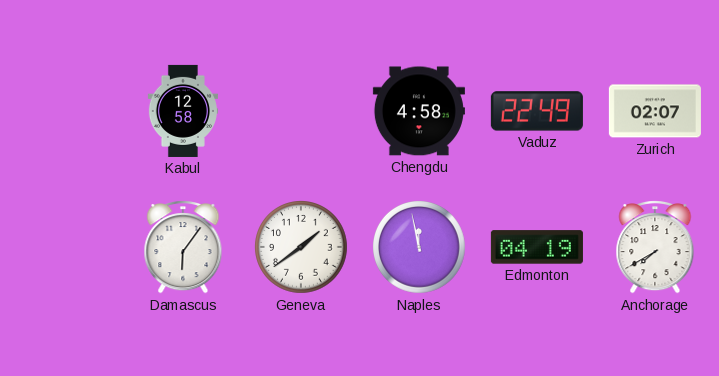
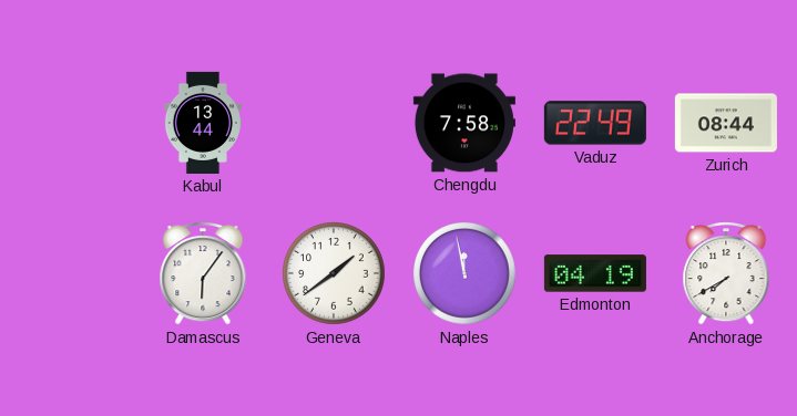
Kabul: 12:58 -> 13:44
Chengdu: 4:58 -> 7:58
Zurich: 02:07 -> 08:44
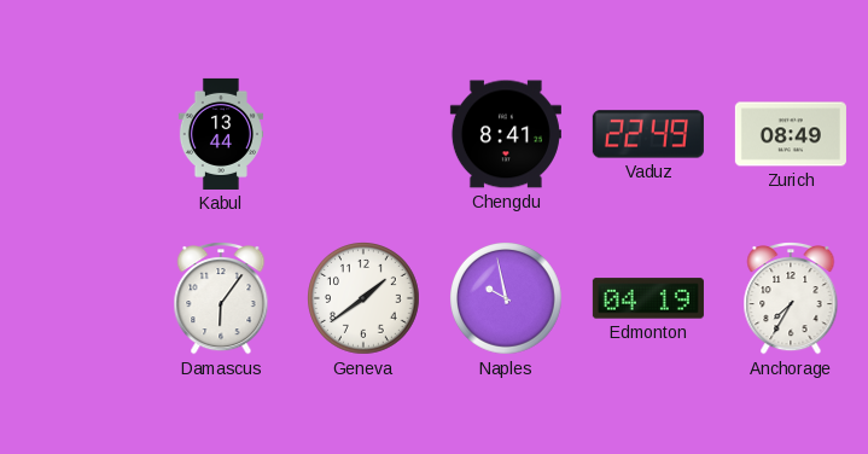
Chengdu: 7:58 -> 8:41
Zurich: 08:44 -> 08:49
Naples: 11:58 -> 9:58
Anchorage: 7:40 -> 7:35
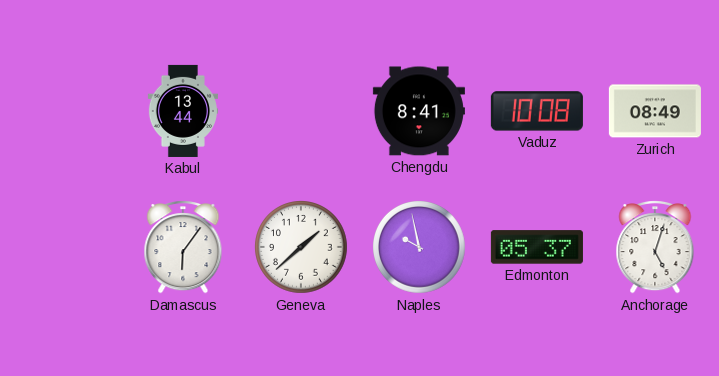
Vaduz: 22:49 -> 10:08
Geneva: 1:39 -> 1:38
Edmonton: 04:19 -> 05:37
Anchorage: 7:35 -> 5:03
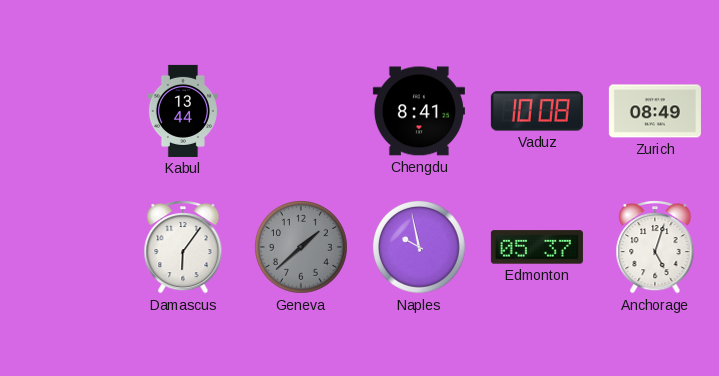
Geneva dial: white -> grey
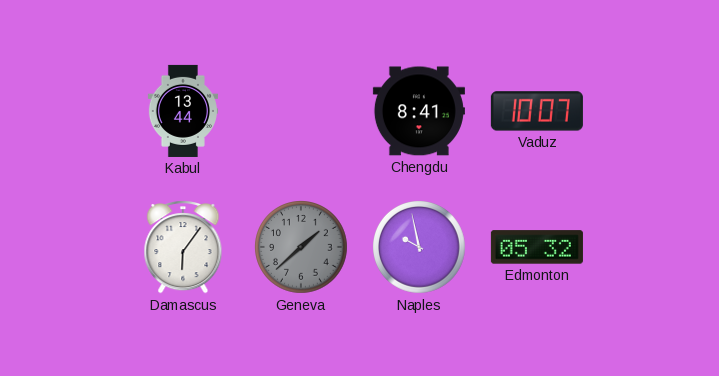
Vaduz: 10:08 -> 10:07
Zurich: 08:49 -> none
Edmonton: 05:37 -> 05:32
Anchorage: 5:03 -> none
